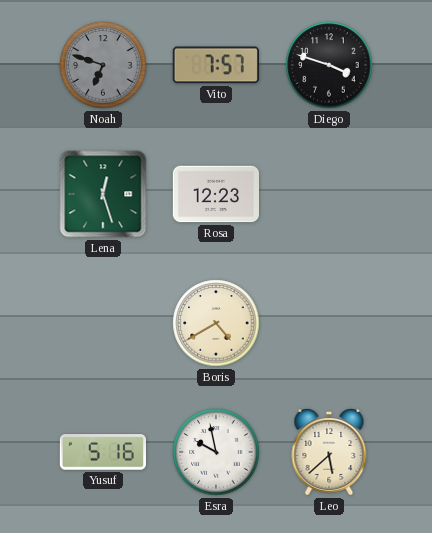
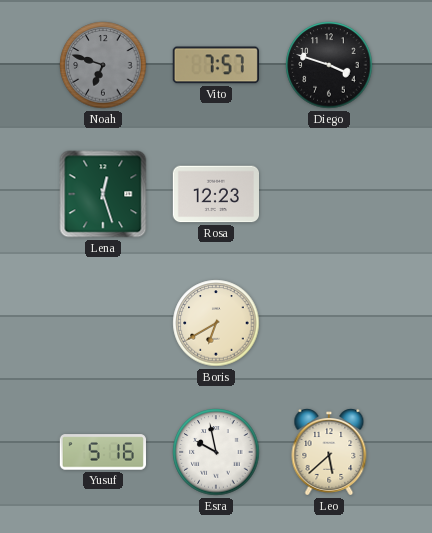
Boris: 4:40 -> 6:40
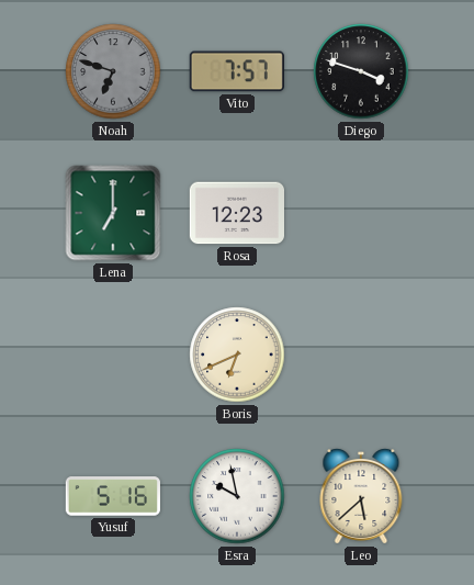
Lena: 12:27 -> 7:00
Boris: 6:40 -> 6:41
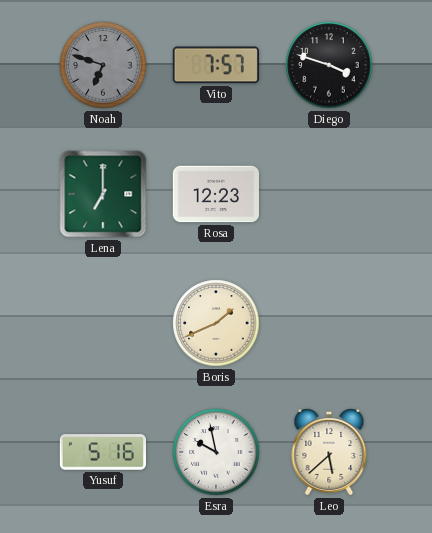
Boris: 6:41 -> 1:41
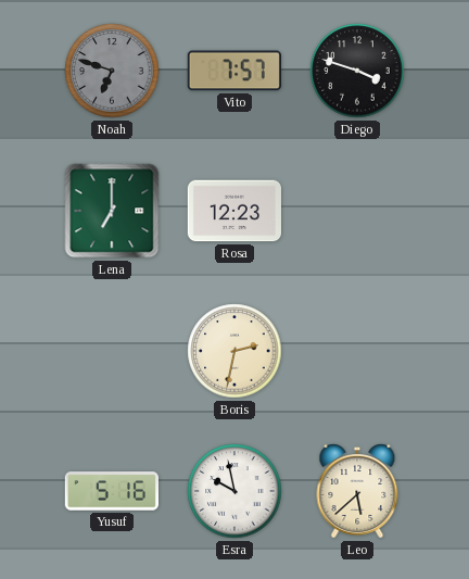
Boris: 1:41 -> 2:32
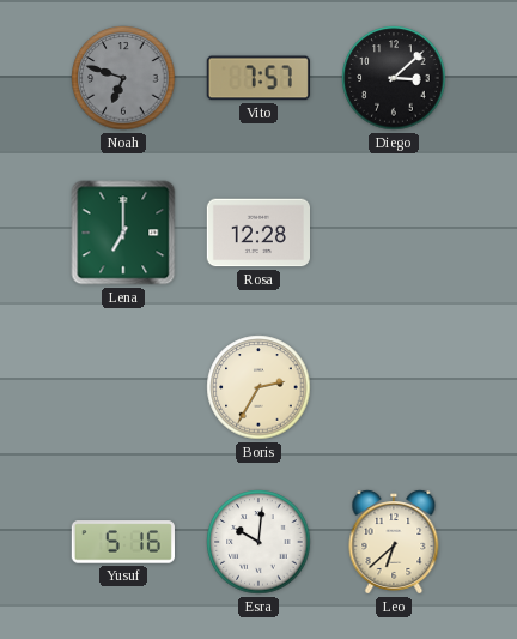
Diego: 3:48 -> 3:08
Rosa: 12:23 -> 12:28
Boris: 2:32 -> 2:35
Esra: 9:58 -> 10:01
Leo: 5:38 -> 6:38
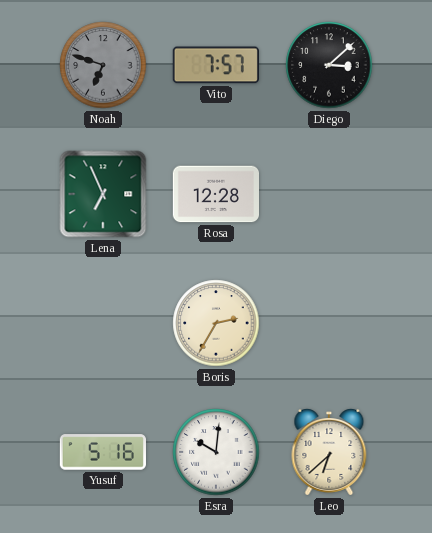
Lena: 7:00 -> 6:56
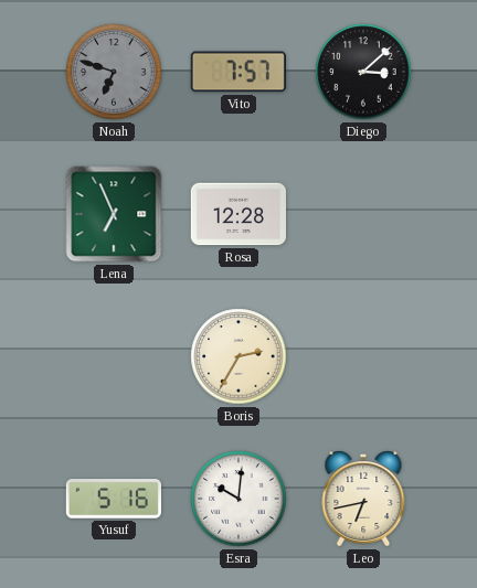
Leo: 6:38 -> 6:43
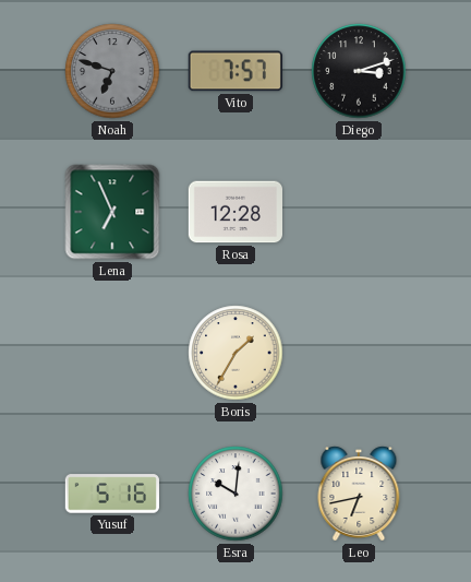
Diego: 3:08 -> 3:12
Boris: 2:35 -> 1:35
